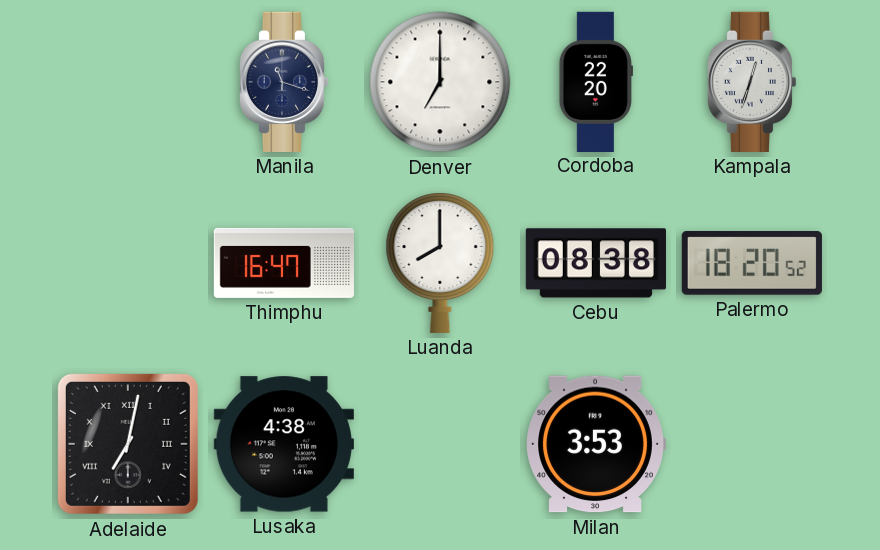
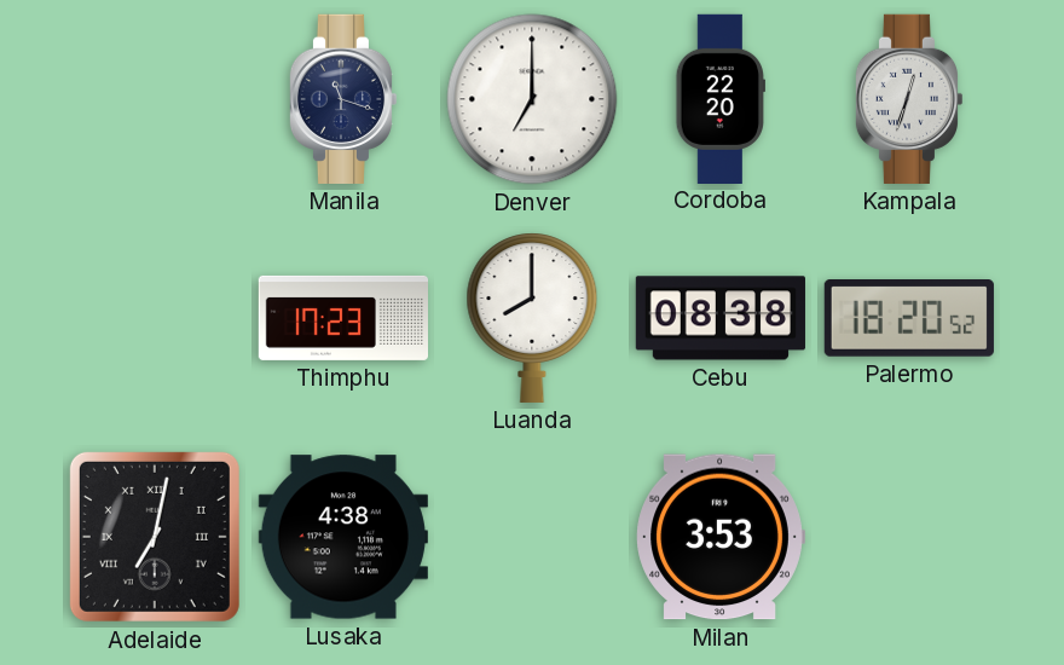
Thimphu: 16:47 -> 17:23
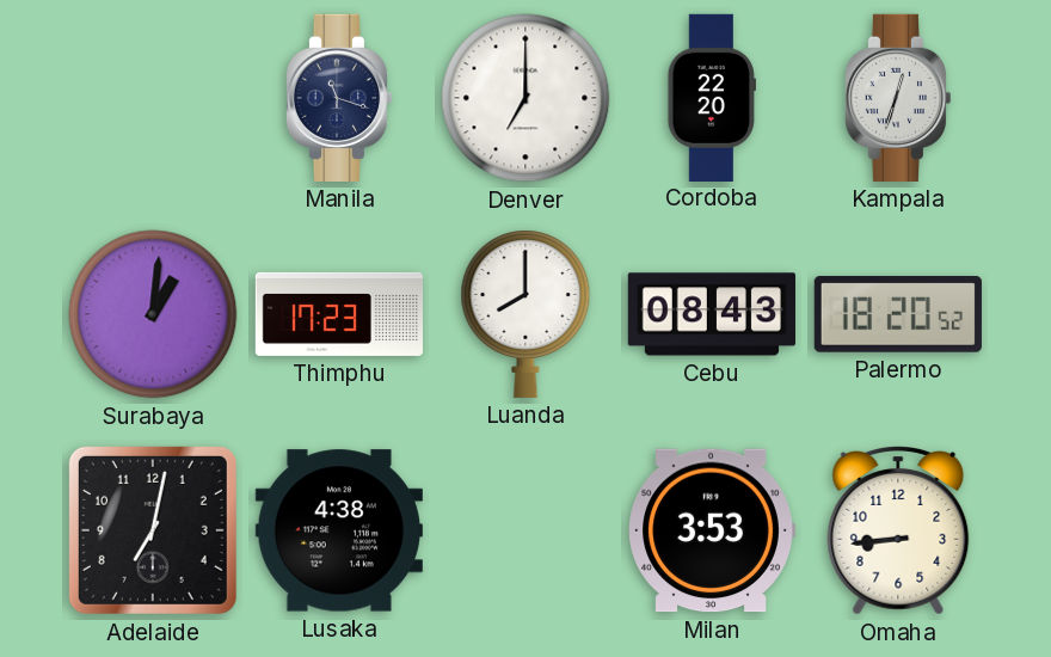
Surabaya: none -> 1:01
Cebu: 08:38 -> 08:43
Adelaide numerals: Roman -> Arabic
Omaha: none -> 8:44
